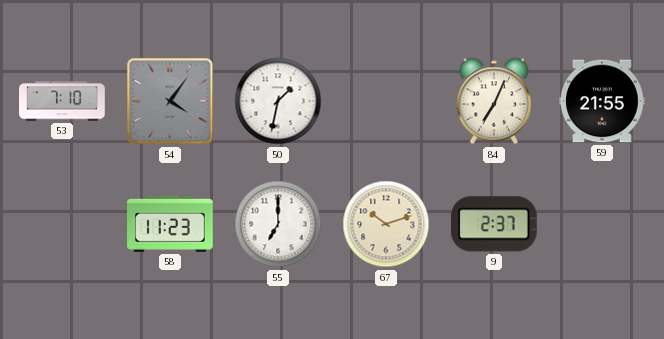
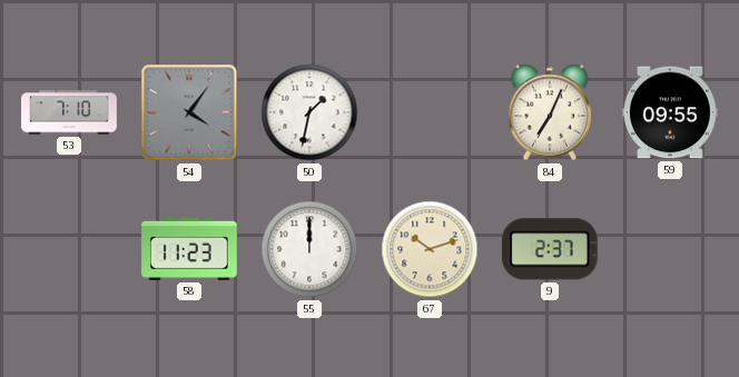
59: 21:55 -> 09:55
55: 7:00 -> 12:00
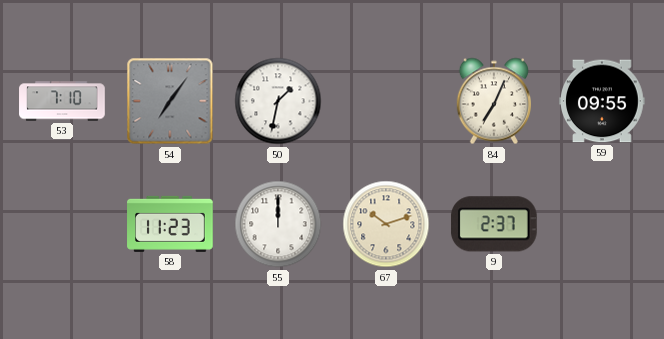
54: 4:06 -> 7:06
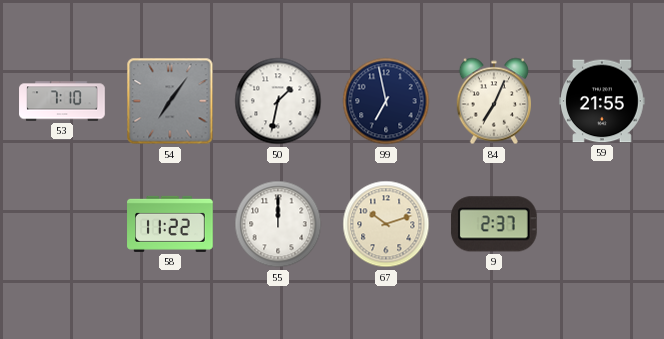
99: none -> 6:58
59: 09:55 -> 21:55
58: 11:23 -> 11:22
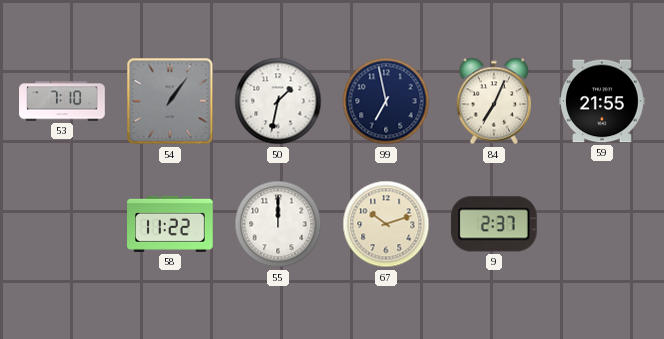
54: 7:06 -> 1:06
